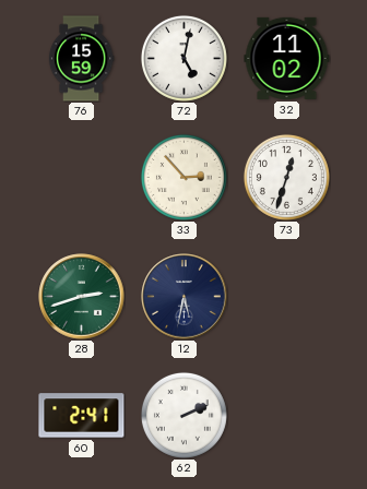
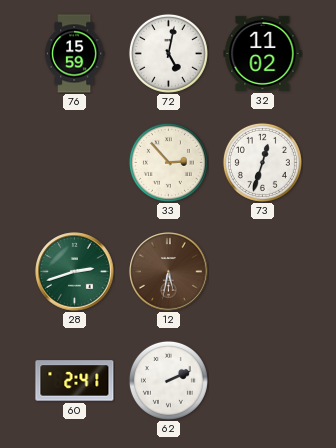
12 dial: navy -> brown
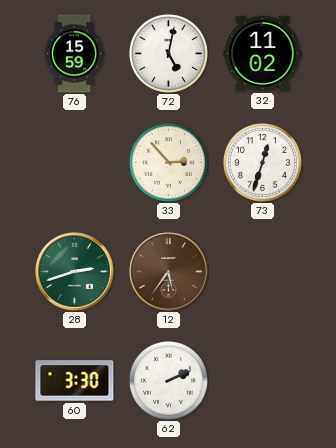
12: 5:32 -> 5:36
60: 2:41 -> 3:30
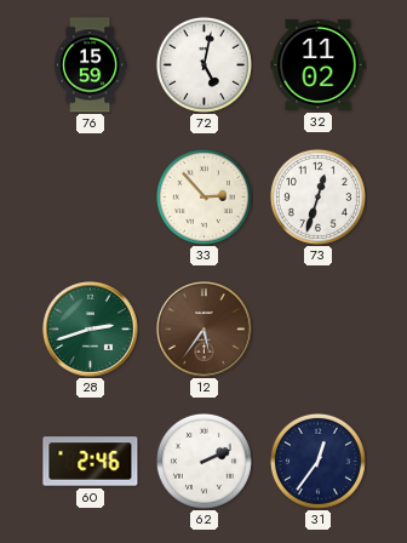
60: 3:30 -> 2:46
31: none -> 12:36
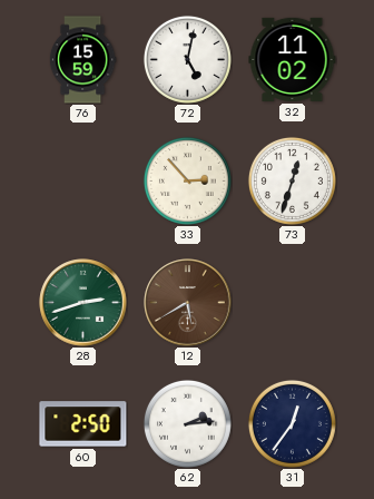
12: 5:36 -> 5:40
60: 2:46 -> 2:50
62: 2:11 -> 2:14
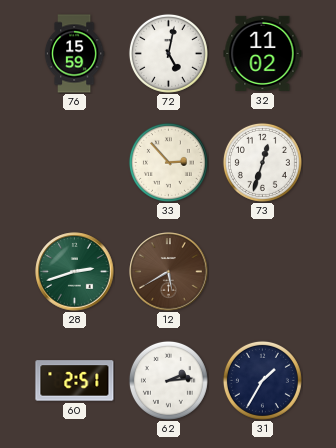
60: 2:50 -> 2:51
31: 12:36 -> 1:35
